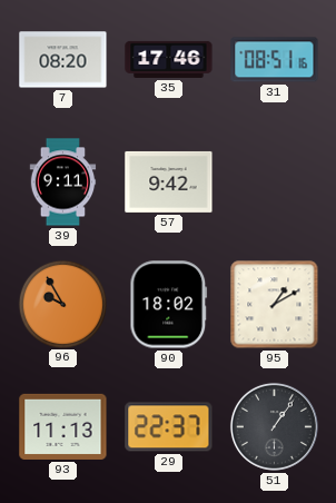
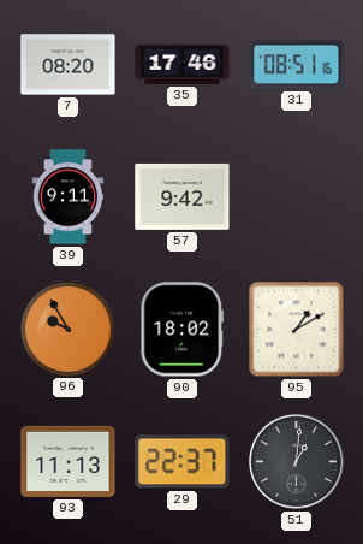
51: 1:06 -> 1:01
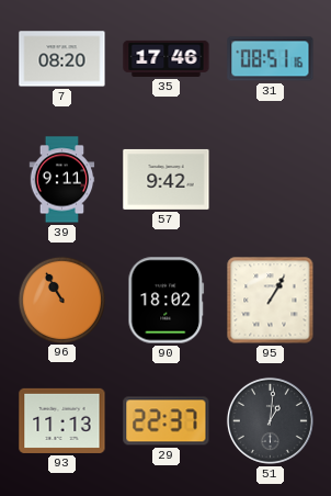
96: 9:55 -> 10:55
95: 1:10 -> 1:05
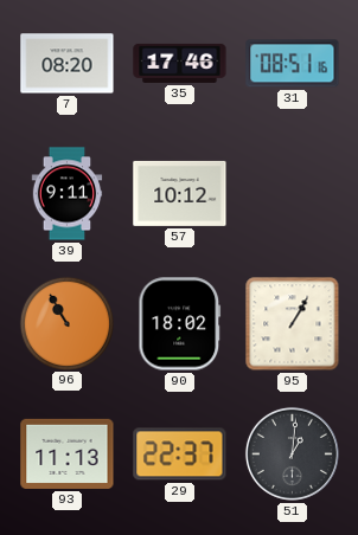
57: 9:42 -> 10:12
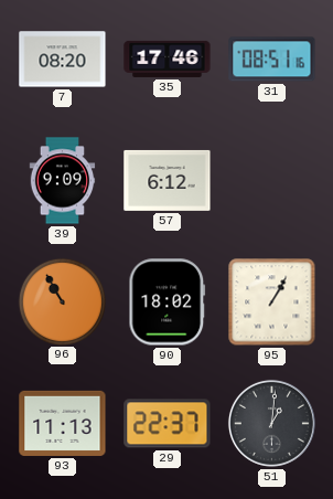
39: 9:11 -> 9:09
57: 10:12 -> 6:12
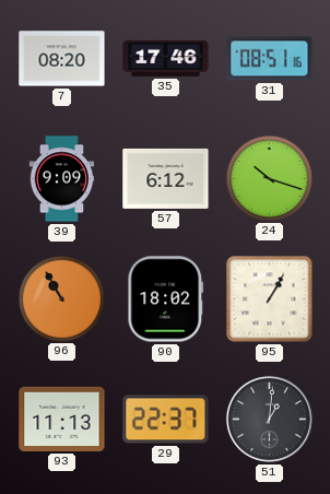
24: none -> 10:18
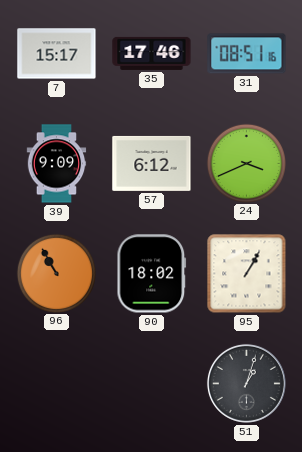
7: 08:20 -> 15:17
24: 10:18 -> 3:41
93: 11:13 -> none
29: 22:37 -> none
51: 1:01 -> 1:03
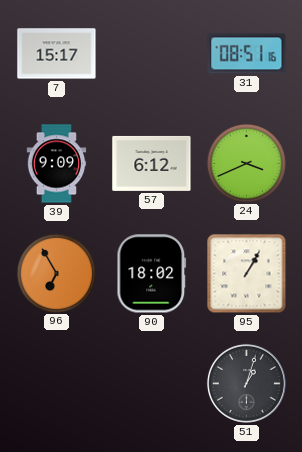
35: 17:46 -> none
96: 10:55 -> 6:55
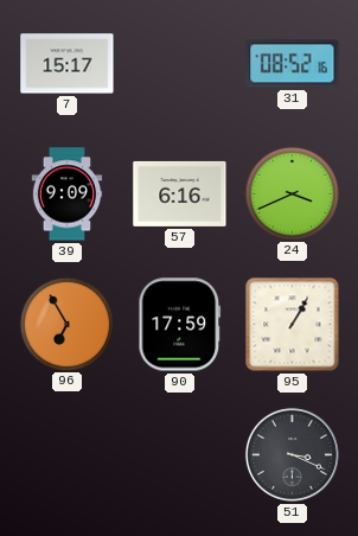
31: 08:51 -> 08:52
57: 6:12 -> 6:16
90: 18:02 -> 17:59
51: 1:03 -> 3:19
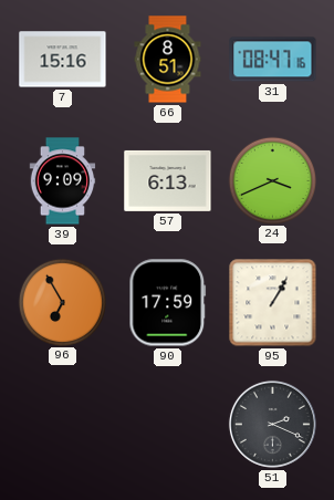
7: 15:17 -> 15:16
66: none -> 8:51
31: 08:52 -> 08:47
57: 6:16 -> 6:13
51: 3:19 -> 2:19
